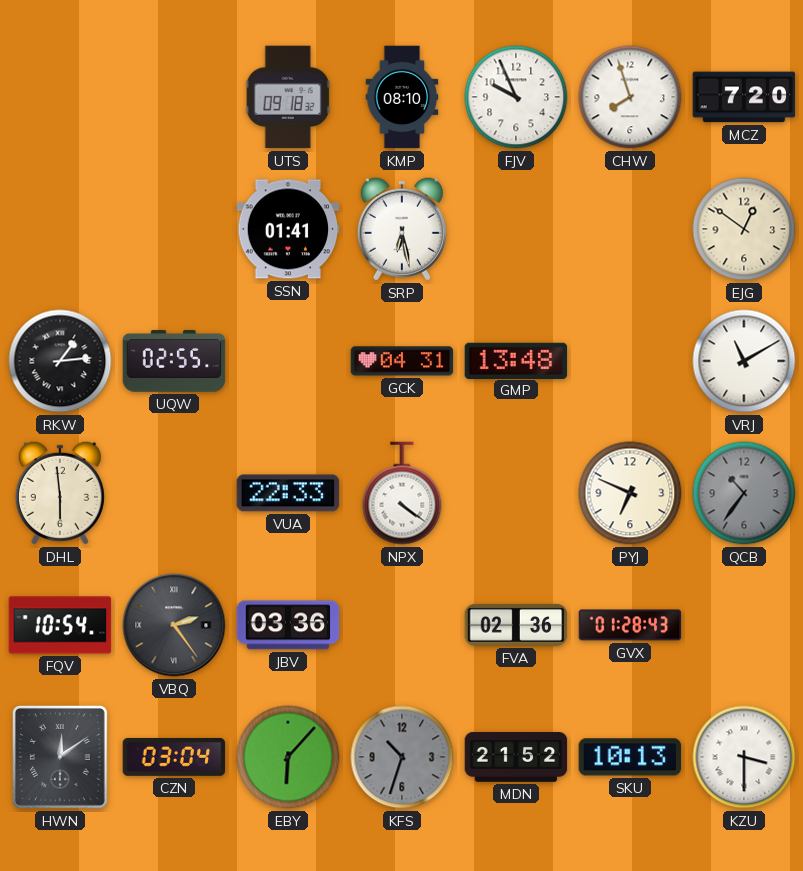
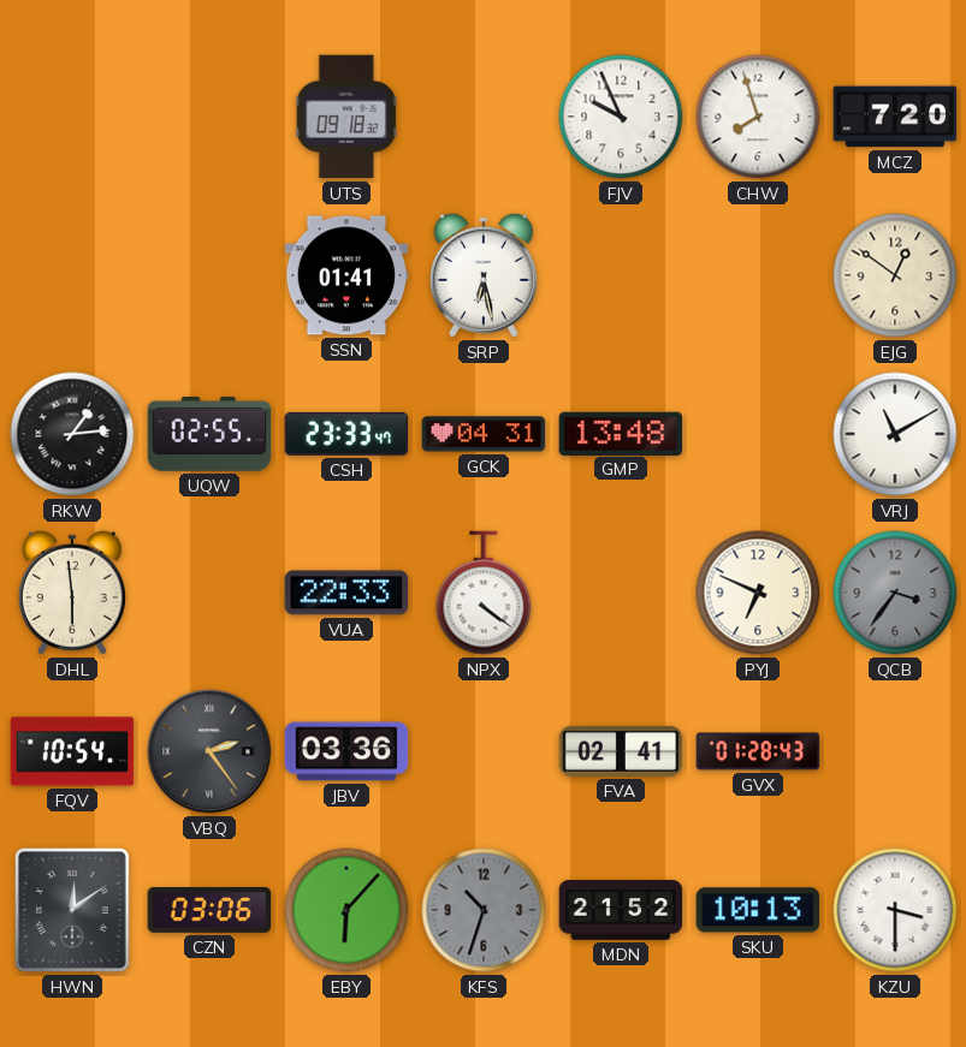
KMP: 08:10 -> none
CSH: none -> 23:33
QCB: 10:36 -> 3:36
FVA: 02:36 -> 02:41
CZN: 03:04 -> 03:06
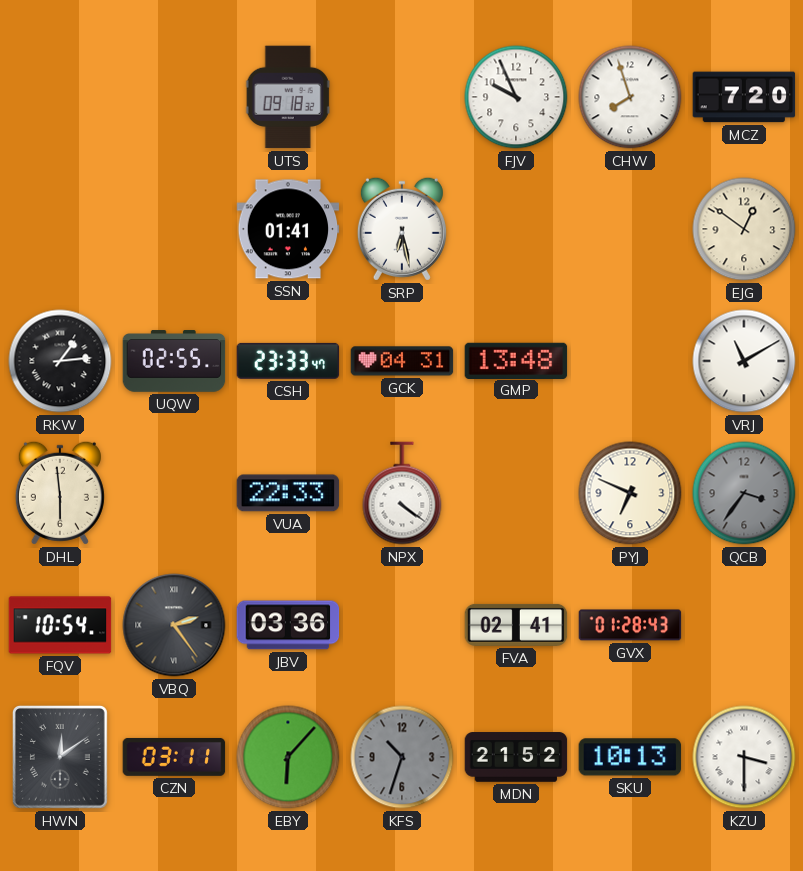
CZN: 03:06 -> 03:11
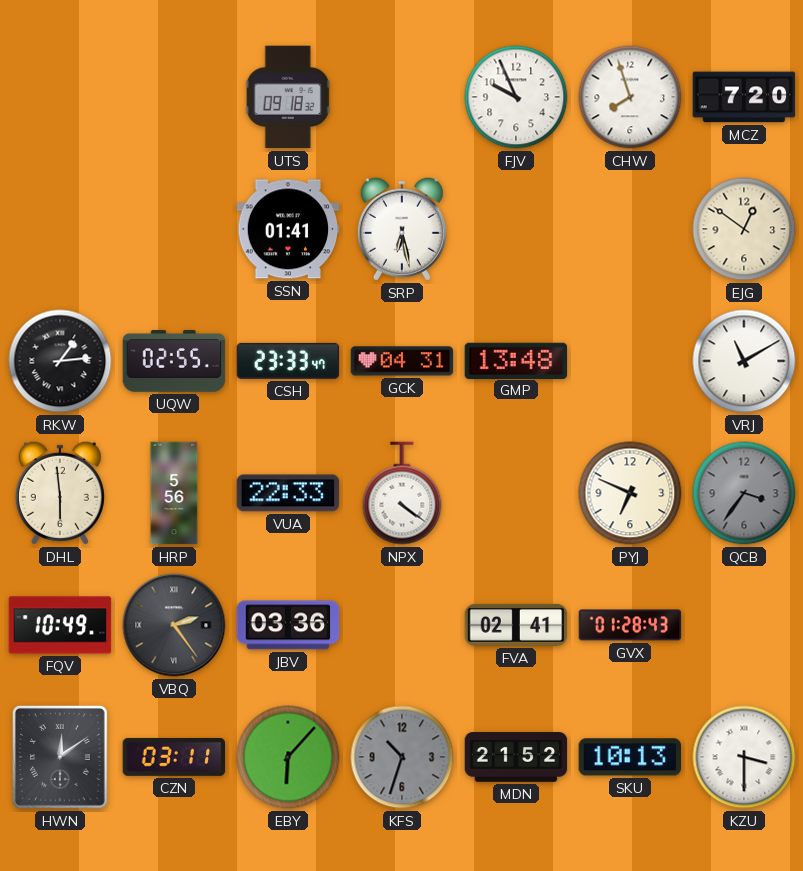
HRP: none -> 5:56
FQV: 10:54 -> 10:49
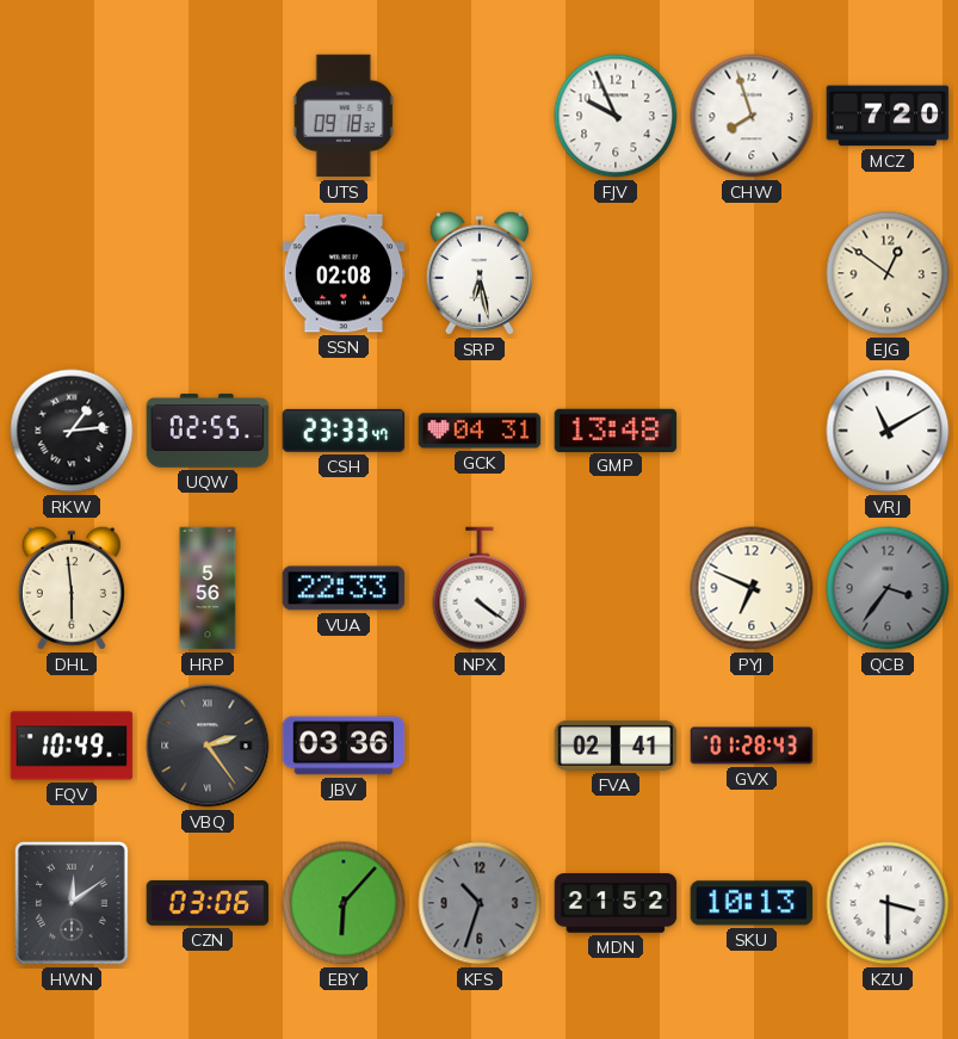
SSN: 01:41 -> 02:08
CZN: 03:11 -> 03:06
